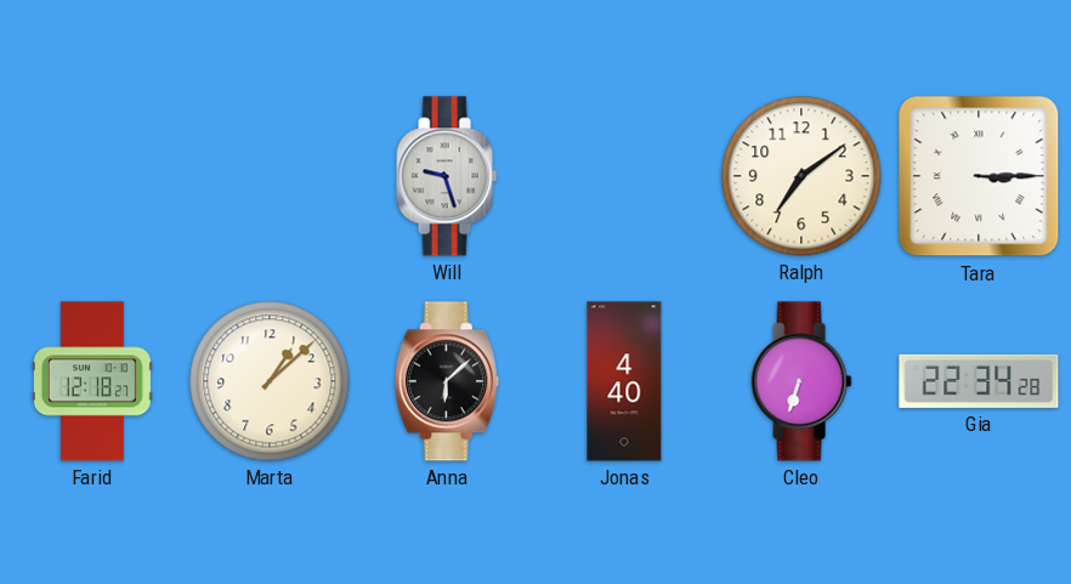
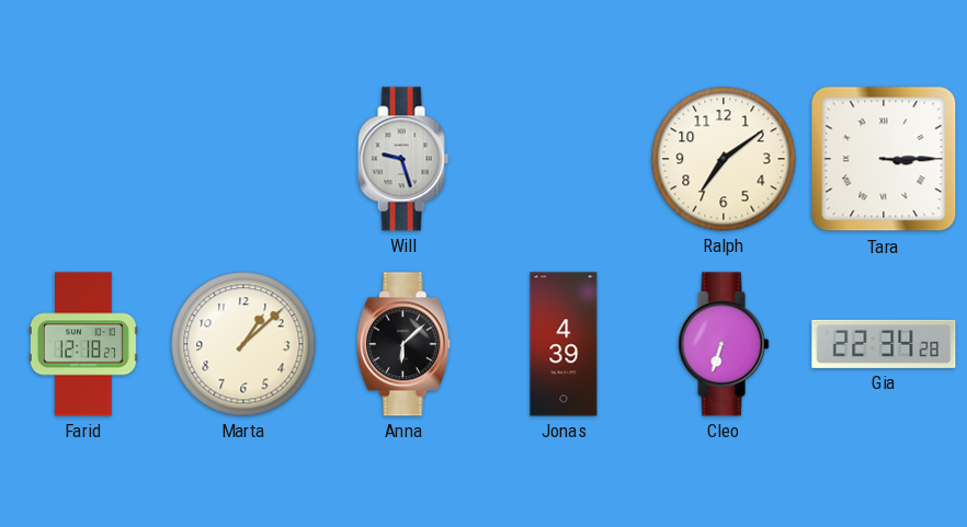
Jonas: 4:40 -> 4:39
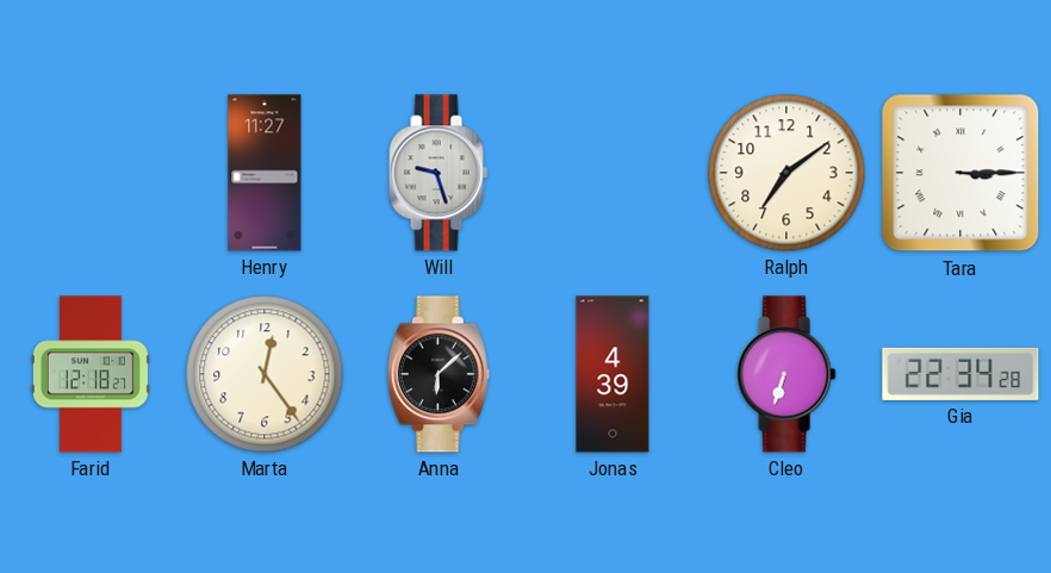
Henry: none -> 11:27
Marta: 1:08 -> 12:24
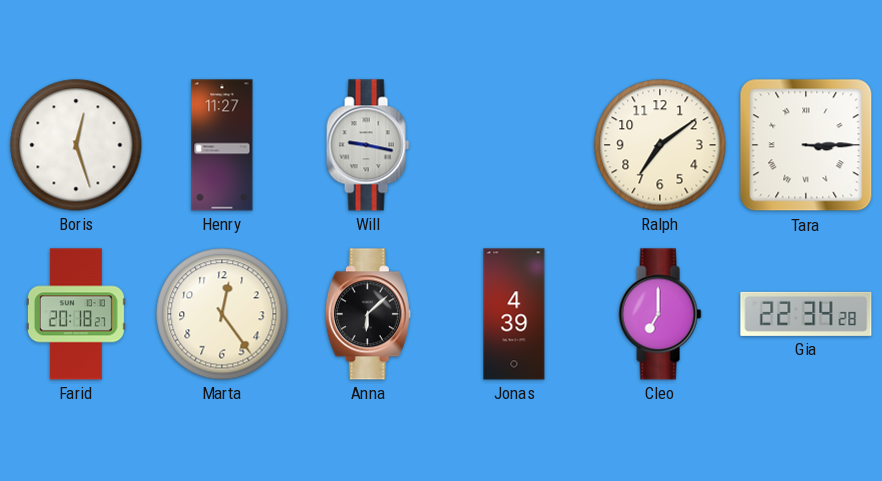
Boris: none -> 12:27
Will: 9:27 -> 9:17
Farid: 12:18 -> 20:18
Cleo: 6:33 -> 7:00
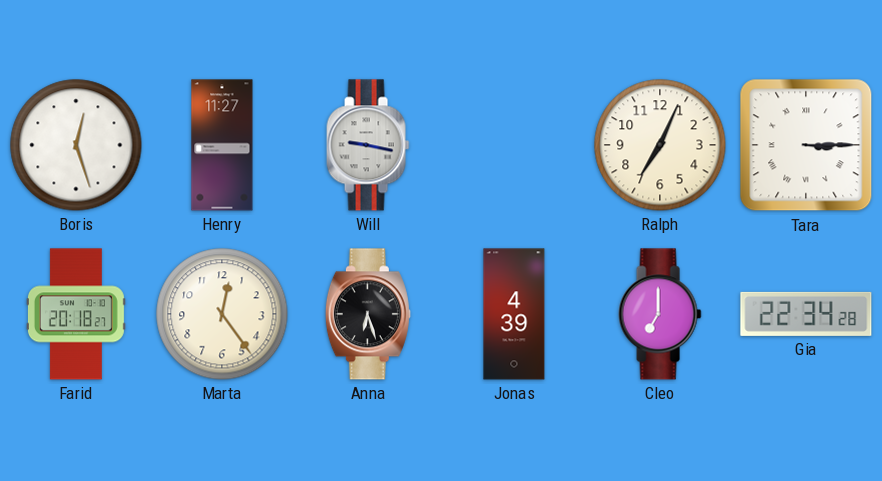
Ralph: 7:09 -> 7:04
Anna: 6:08 -> 6:27
